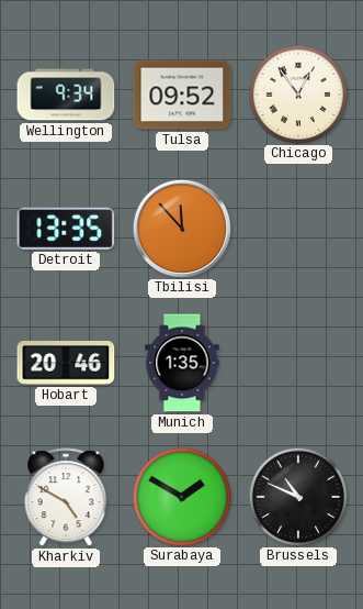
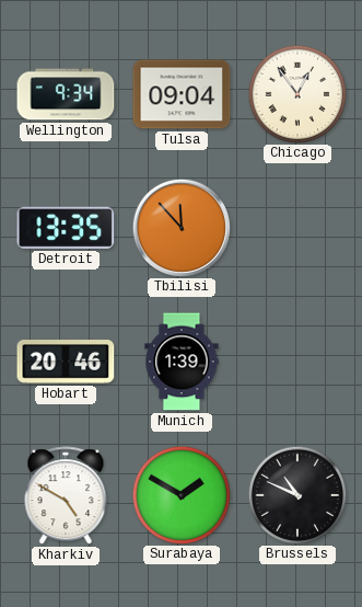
Tulsa: 09:52 -> 09:04
Munich: 1:35 -> 1:39
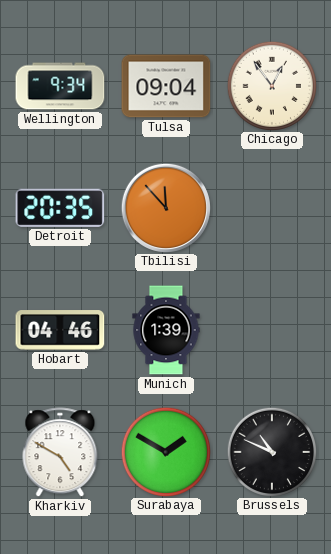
Detroit: 13:35 -> 20:35
Hobart: 20:46 -> 04:46
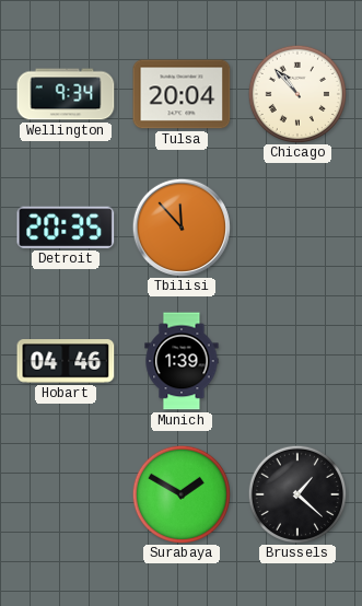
Tulsa: 09:04 -> 20:04
Chicago: 12:54 -> 10:53
Kharkiv: 4:50 -> none
Brussels: 10:49 -> 1:22
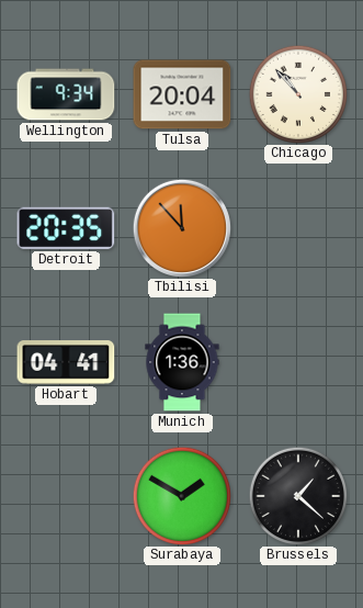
Hobart: 04:46 -> 04:41
Munich: 1:39 -> 1:36
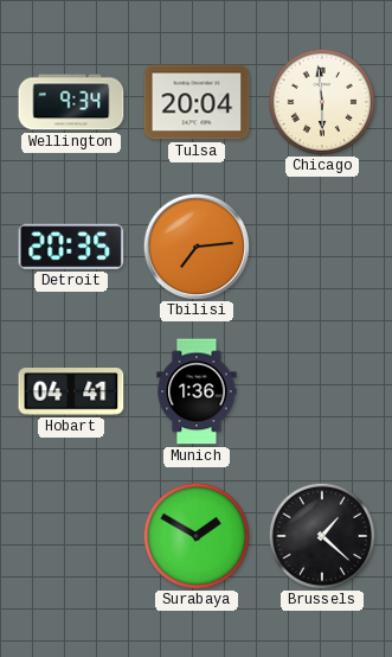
Chicago: 10:53 -> 5:59
Tbilisi: 11:53 -> 7:14
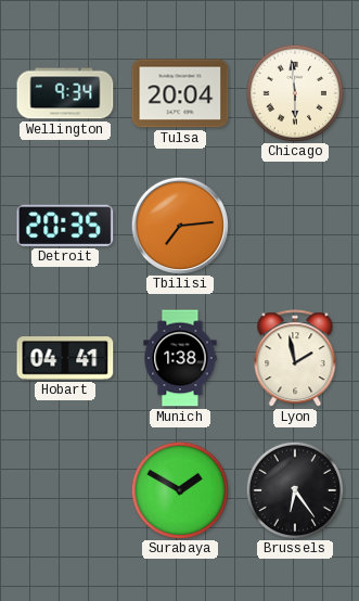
Munich: 1:36 -> 1:38
Lyon: none -> 1:58
Brussels: 1:22 -> 6:24
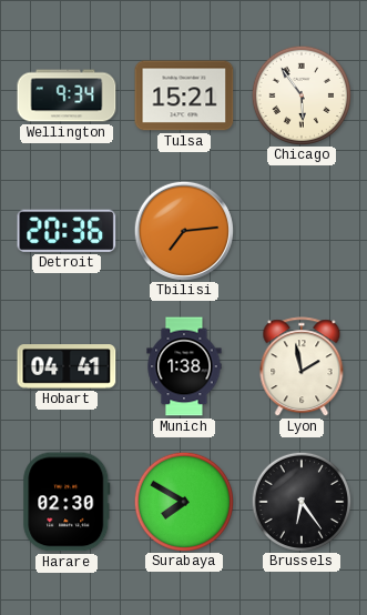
Tulsa: 20:04 -> 15:21
Chicago: 5:59 -> 5:54
Detroit: 20:35 -> 20:36
Harare: none -> 02:30
Surabaya: 1:50 -> 7:50
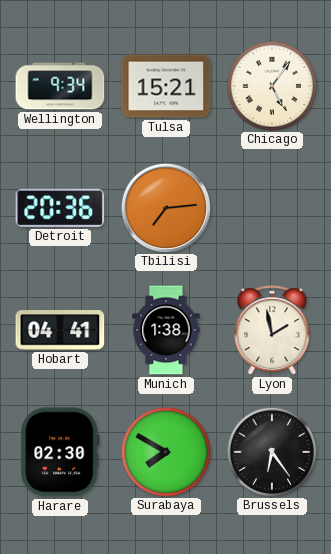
Chicago: 5:54 -> 5:06
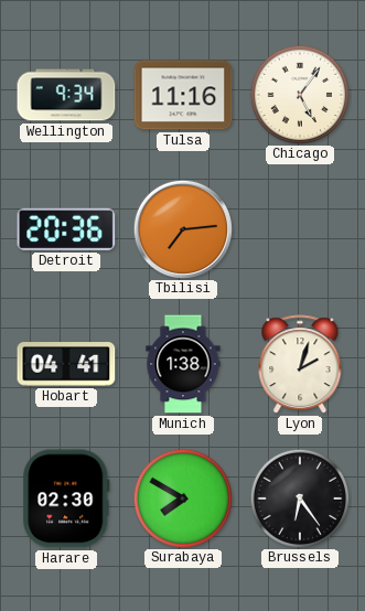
Tulsa: 15:21 -> 11:16
Lyon: 1:58 -> 2:03
